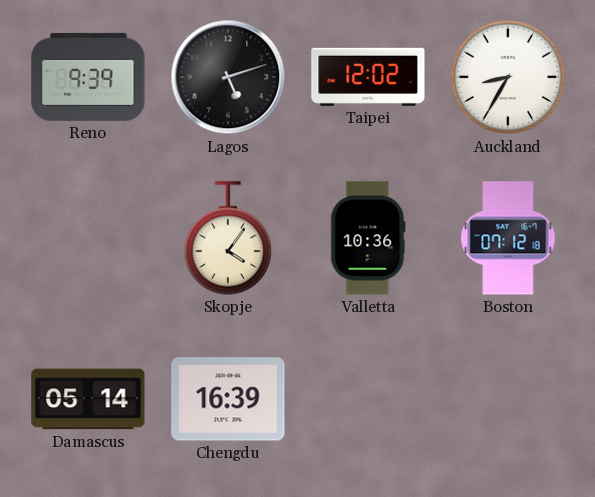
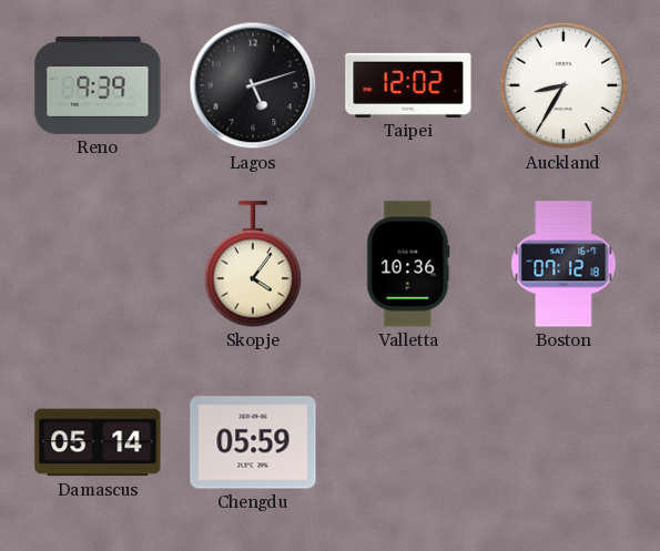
Chengdu: 16:39 -> 05:59
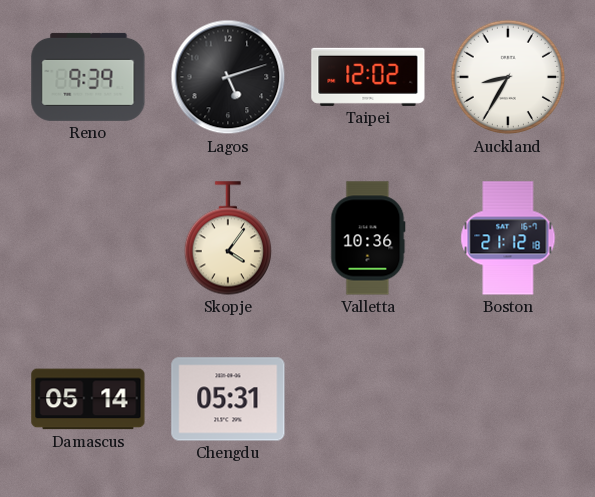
Boston: 07:12 -> 21:12
Chengdu: 05:59 -> 05:31
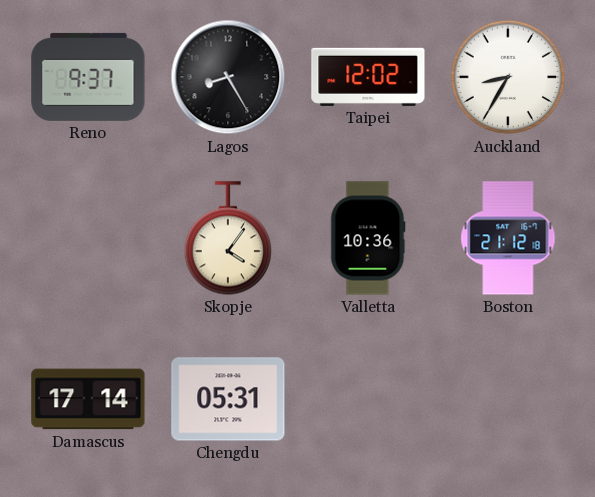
Reno: 9:39 -> 9:37
Lagos: 5:12 -> 8:25
Damascus: 05:14 -> 17:14
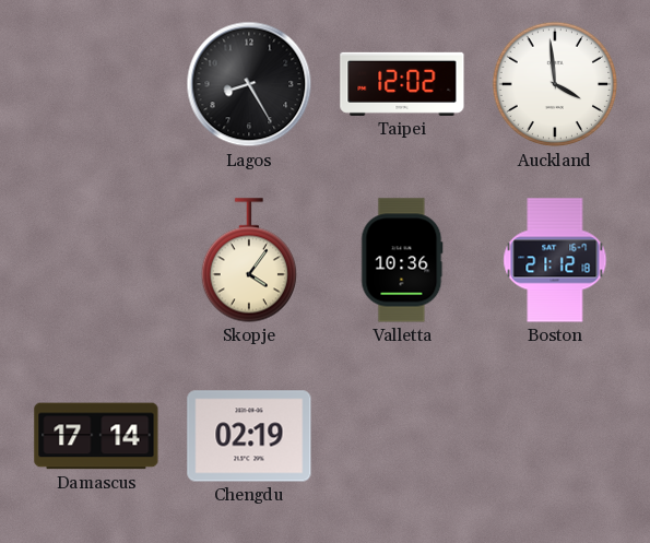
Reno: 9:37 -> none
Auckland: 8:35 -> 3:59
Chengdu: 05:31 -> 02:19
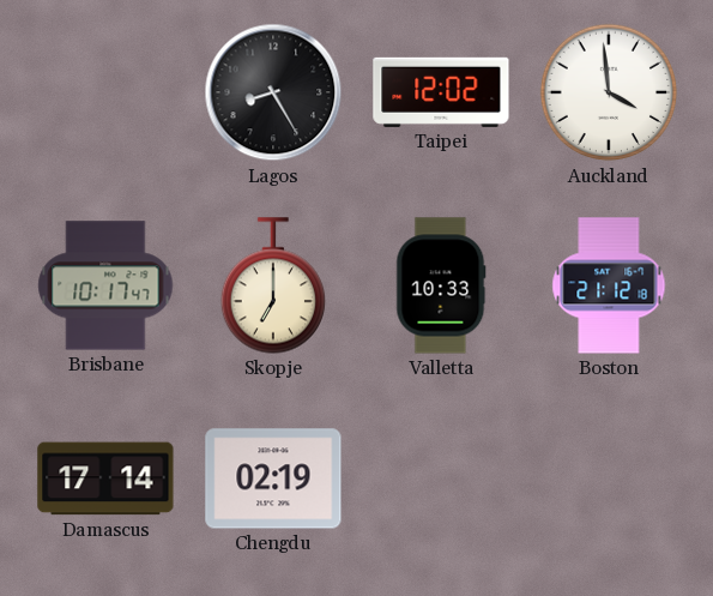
Brisbane: none -> 10:17
Skopje: 4:06 -> 7:00
Valletta: 10:36 -> 10:33
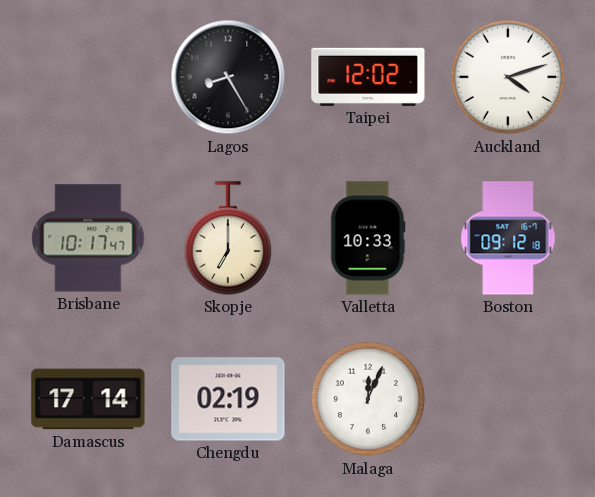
Auckland: 3:59 -> 4:12
Boston: 21:12 -> 09:12
Malaga: none -> 12:04
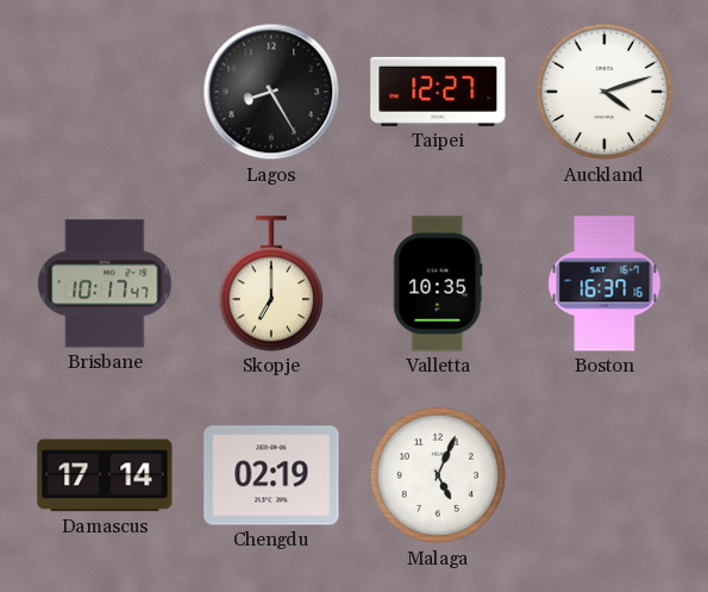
Taipei: 12:02 -> 12:27
Valletta: 10:33 -> 10:35
Boston: 09:12 -> 16:37
Malaga: 12:04 -> 5:04
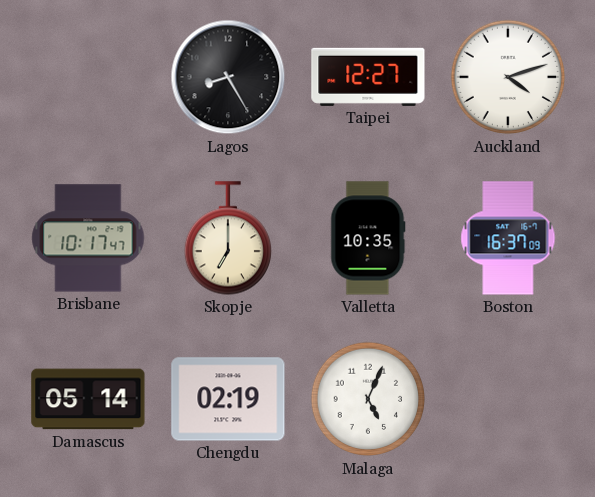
Boston: 16:37:16 -> 16:37:09
Damascus: 17:14 -> 05:14
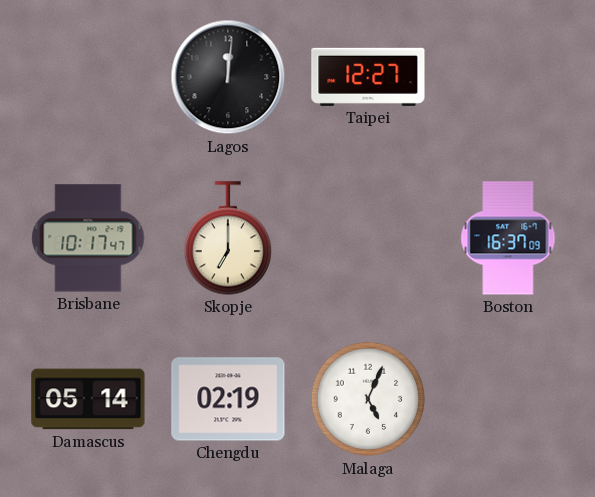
Lagos: 8:25 -> 12:01
Auckland: 4:12 -> none
Valletta: 10:35 -> none
